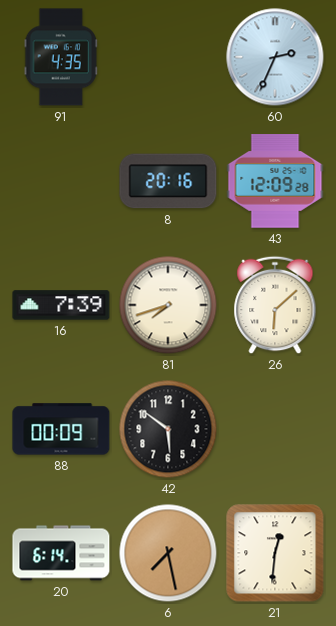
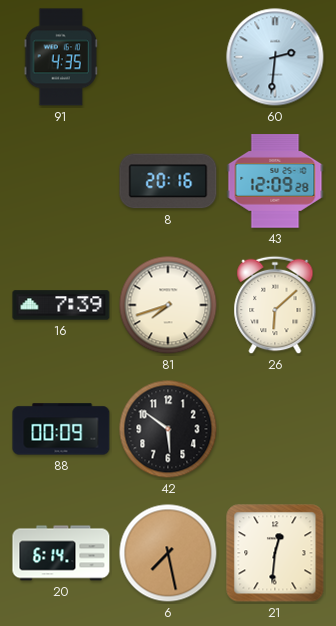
60: 2:34 -> 2:31
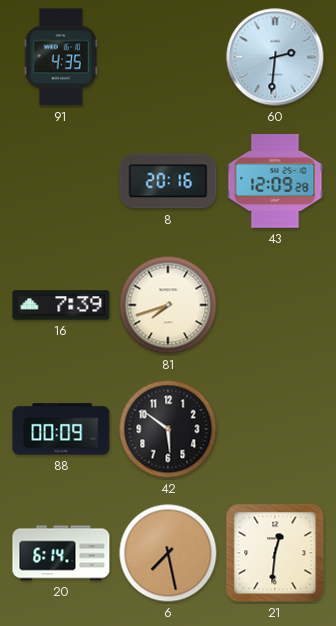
26: 6:08 -> none
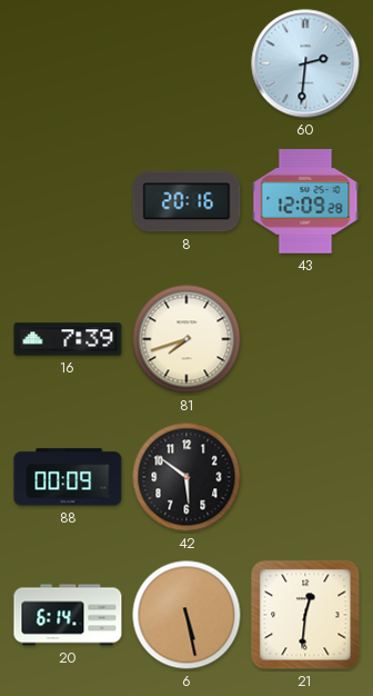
91: 4:35 -> none
6: 7:28 -> 5:28
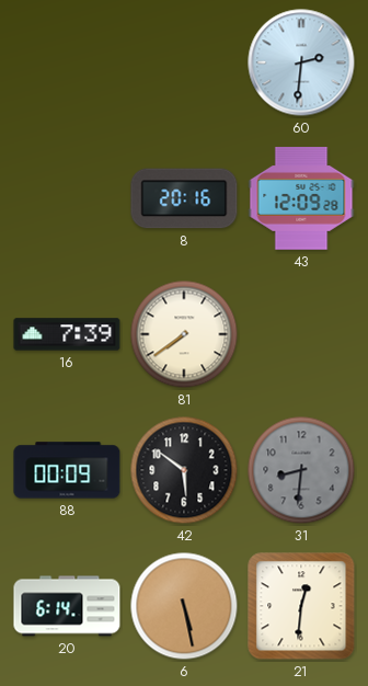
81: 7:42 -> 7:39
31: none -> 8:31
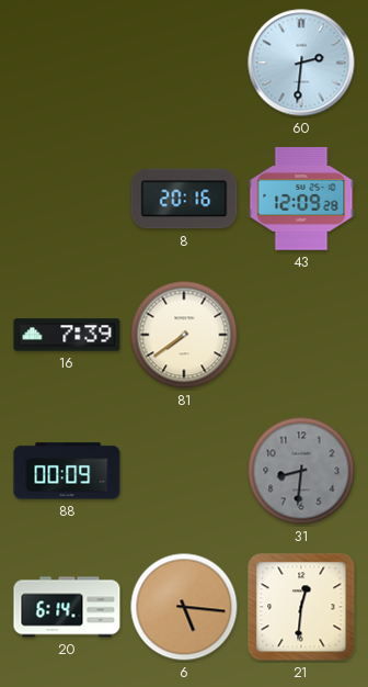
42: 5:51 -> none
6: 5:28 -> 5:16
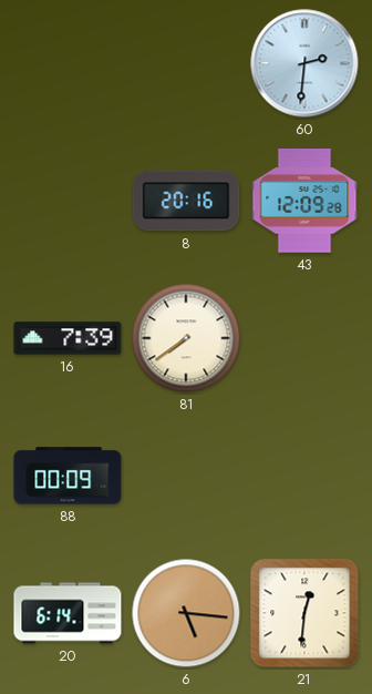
31: 8:31 -> none
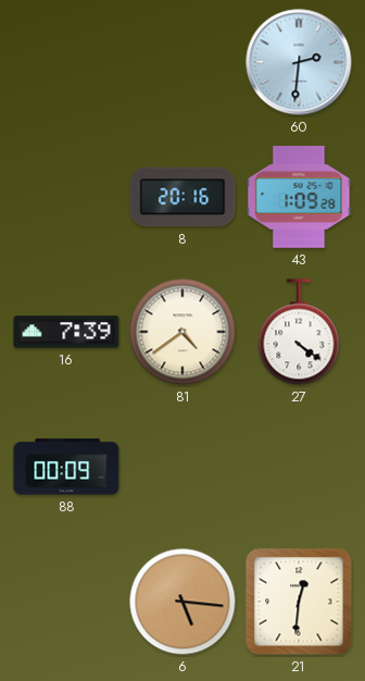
43: 12:09 -> 1:09
81: 7:39 -> 4:39
27: none -> 4:21
20: 6:14 -> none
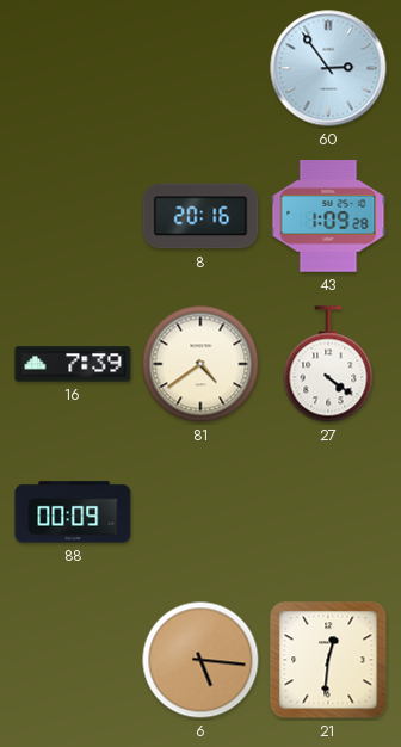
60: 2:31 -> 2:54
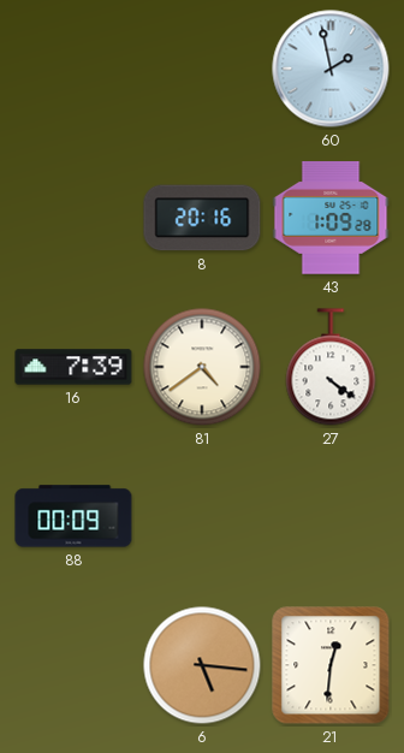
60: 2:54 -> 1:58
